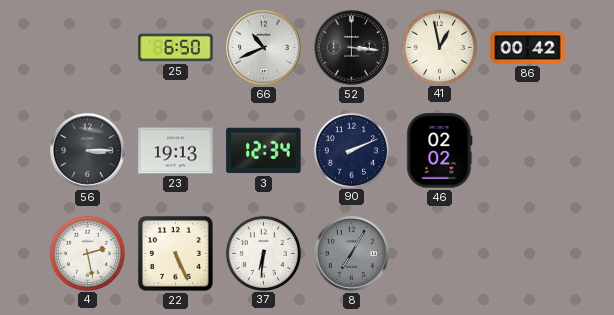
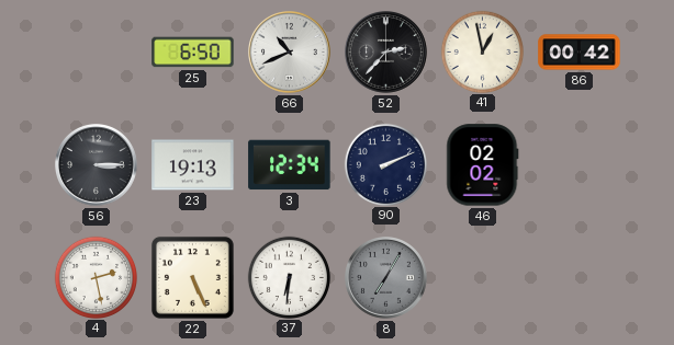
52: 3:16 -> 2:37
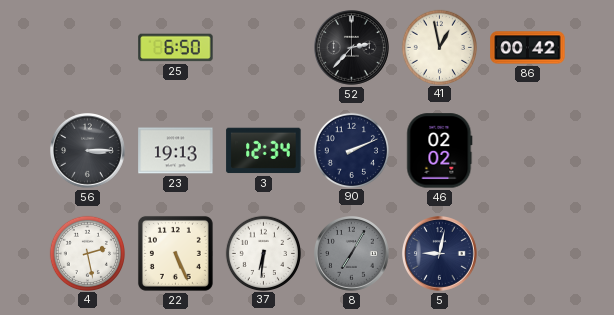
66: 10:41 -> none
5: none -> 9:02
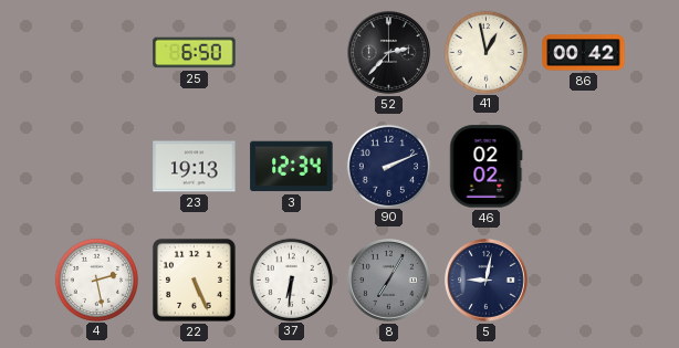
56: 3:15 -> none
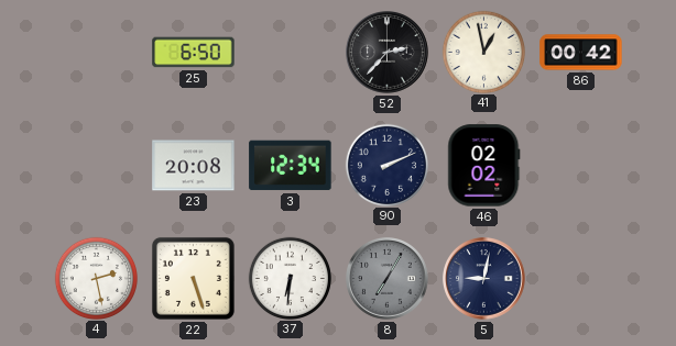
23: 19:13 -> 20:08
22: 5:26 -> 5:27
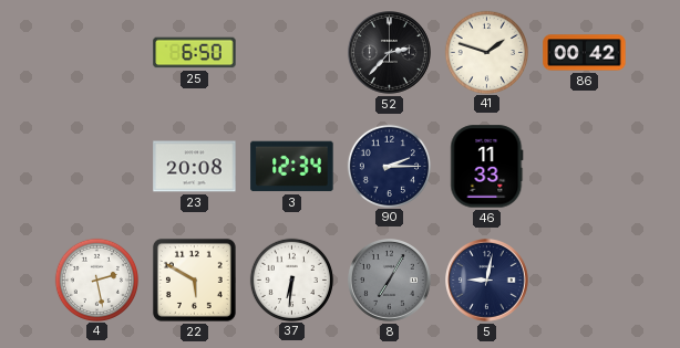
41: 12:58 -> 1:48
90: 2:11 -> 2:15
46: 02:02 -> 11:33
22: 5:27 -> 5:50
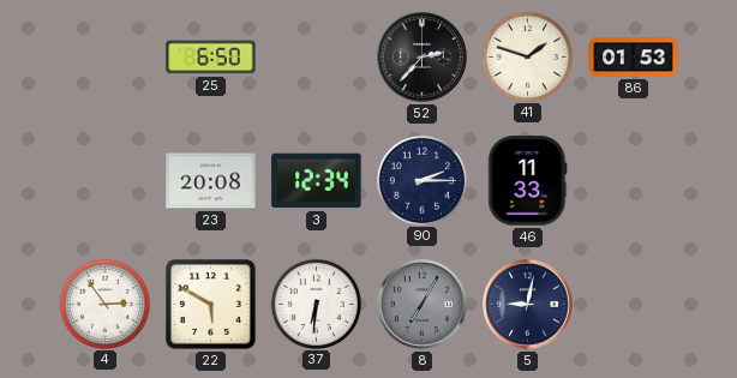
86: 00:42 -> 01:53
4: 2:28 -> 2:54
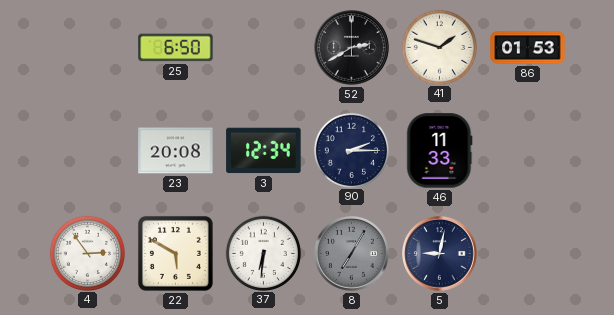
52: 2:37 -> 2:40
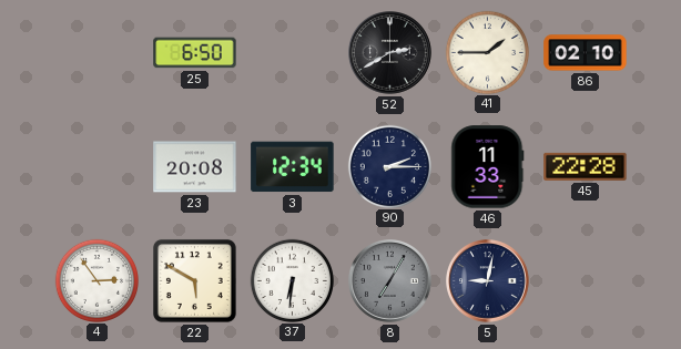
41: 1:48 -> 1:45
86: 01:53 -> 02:10
45: none -> 22:28
